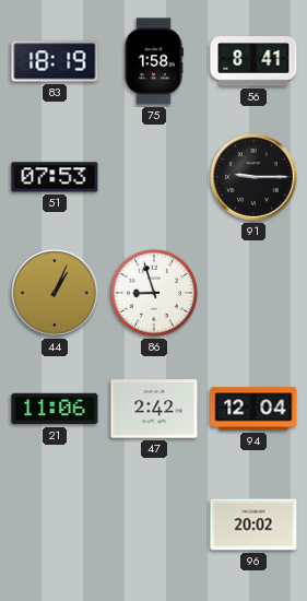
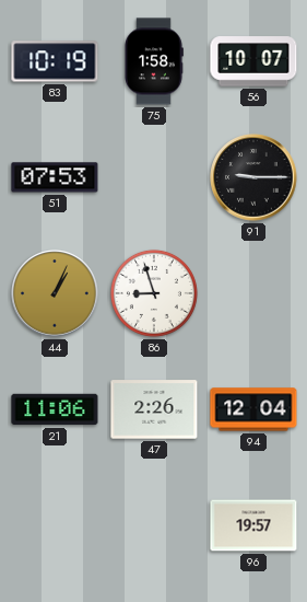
83: 18:19 -> 10:19
56: 8:41 -> 10:07
47: 2:42 -> 2:26
96: 20:02 -> 19:57
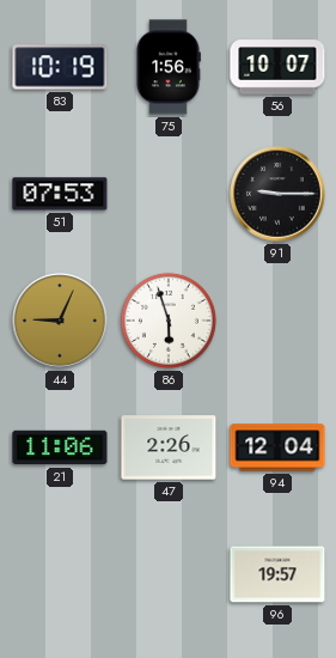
75: 1:58 -> 1:56
44: 1:04 -> 9:04
86: 8:57 -> 5:57
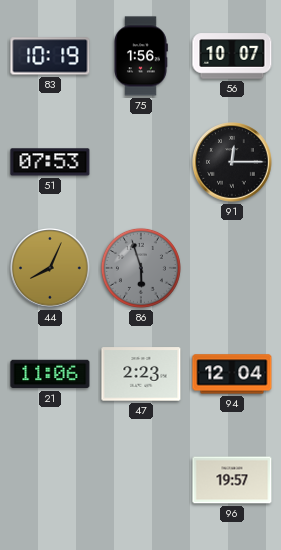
91: 9:15 -> 12:15
44: 9:04 -> 8:04
86 dial: white -> grey
47: 2:26 -> 2:23
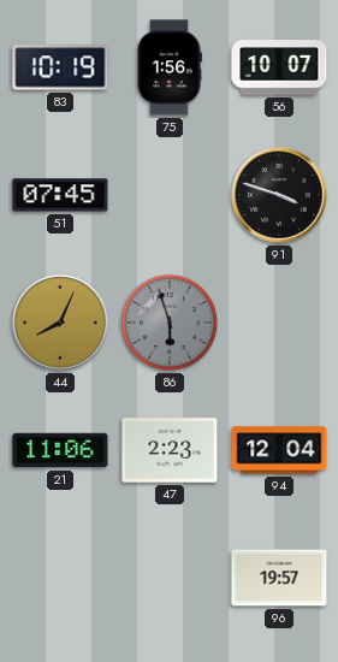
51: 07:53 -> 07:45
91: 12:15 -> 3:48
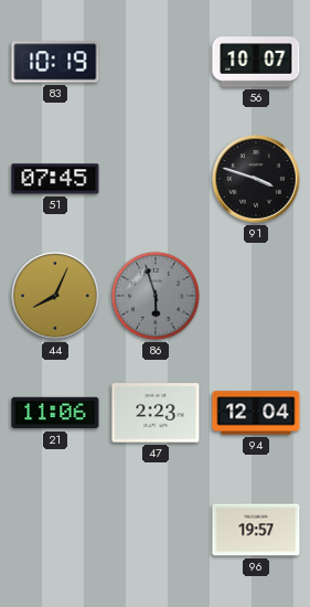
75: 1:56 -> none
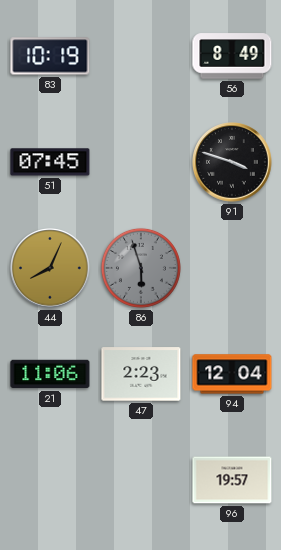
56: 10:07 -> 8:49
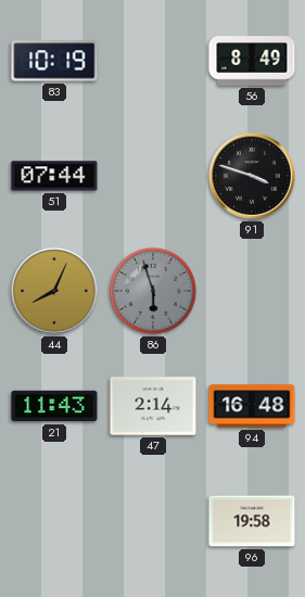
51: 07:45 -> 07:44
21: 11:06 -> 11:43
47: 2:23 -> 2:14
94: 12:04 -> 16:48
96: 19:57 -> 19:58
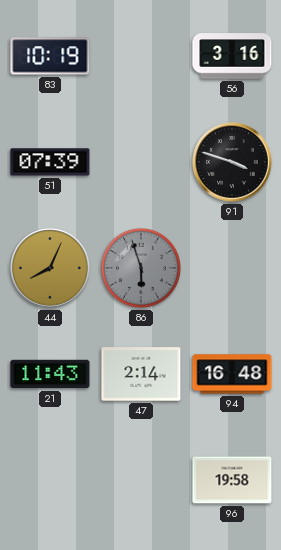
56: 8:49 -> 3:16
51: 07:44 -> 07:39
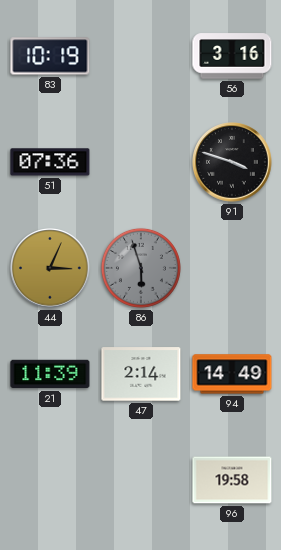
51: 07:39 -> 07:36
44: 8:04 -> 3:04
21: 11:43 -> 11:39
94: 16:48 -> 14:49
